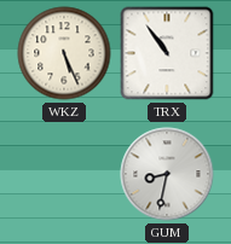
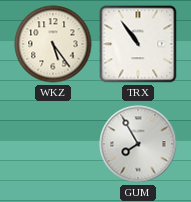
WKZ: 5:26 -> 5:24
GUM: 8:32 -> 7:55
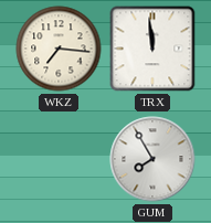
WKZ: 5:24 -> 7:16
TRX: 10:54 -> 11:59
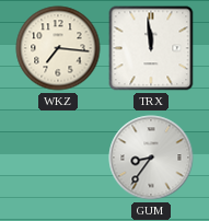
GUM: 7:55 -> 8:36
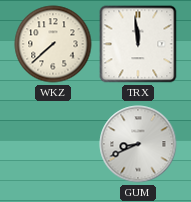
WKZ: 7:16 -> 7:38
GUM: 8:36 -> 8:41
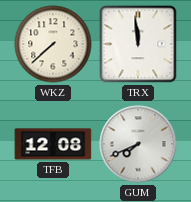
TFB: none -> 12:08
GUM: 8:41 -> 7:41
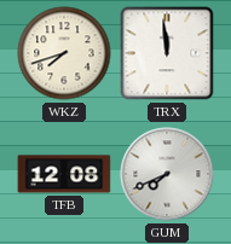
WKZ: 7:38 -> 7:42
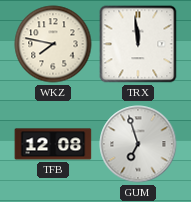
WKZ: 7:42 -> 7:47
GUM: 7:41 -> 6:57
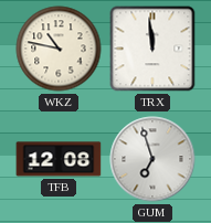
WKZ: 7:47 -> 10:47
